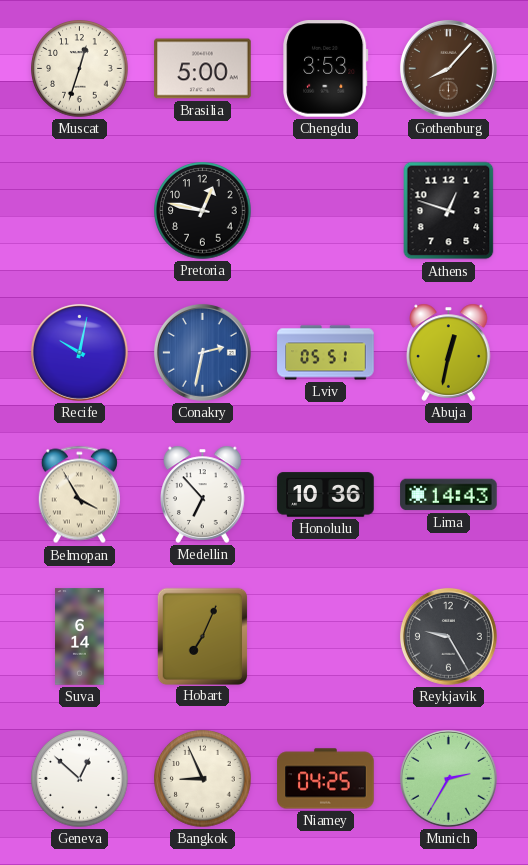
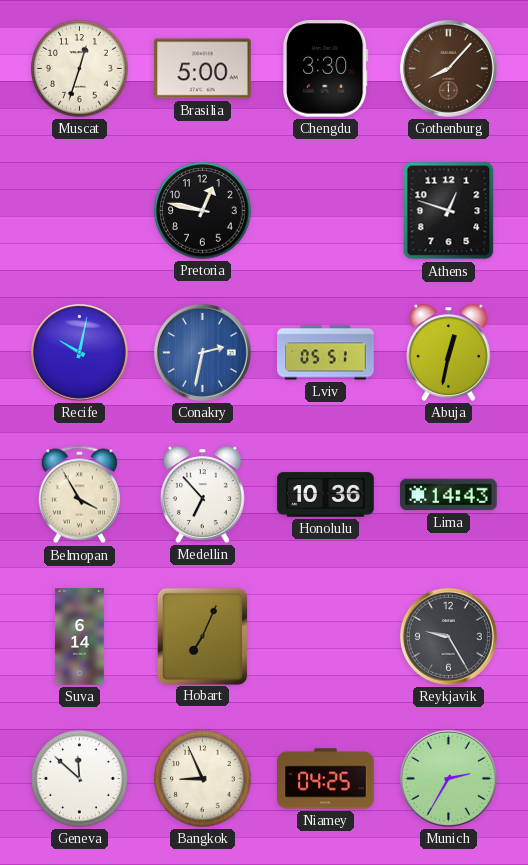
Chengdu: 3:53 -> 3:30
Geneva: 12:52 -> 11:52
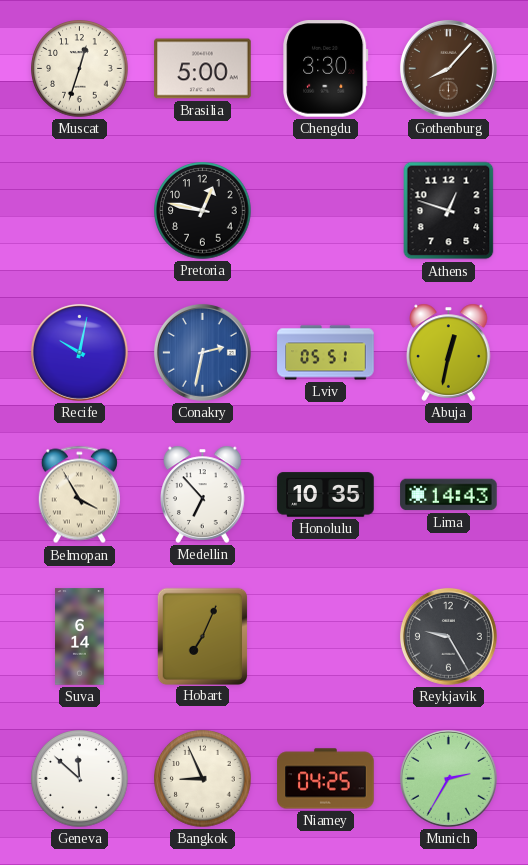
Honolulu: 10:36 -> 10:35
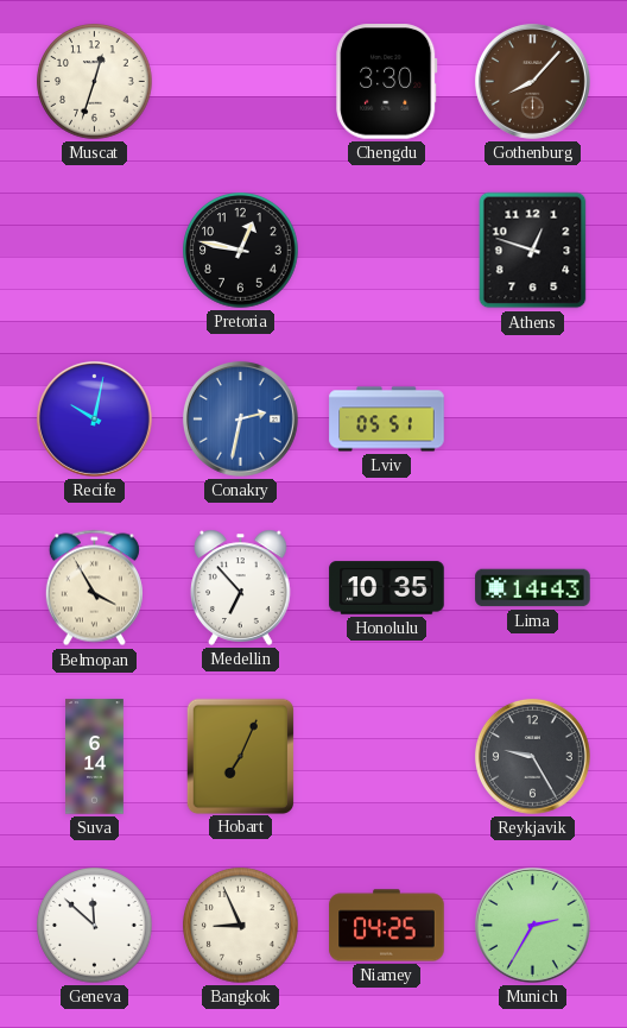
Brasilia: 5:00 -> none
Abuja: 12:32 -> none
